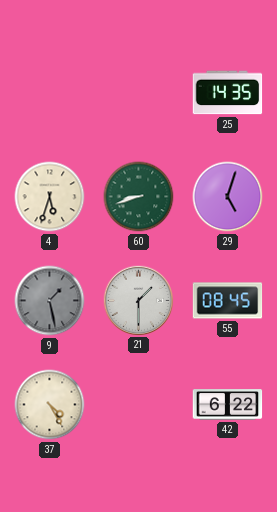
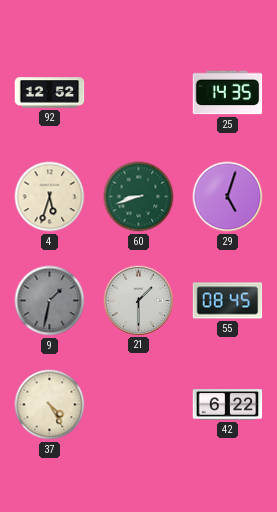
92: none -> 12:52
9: 1:28 -> 1:32
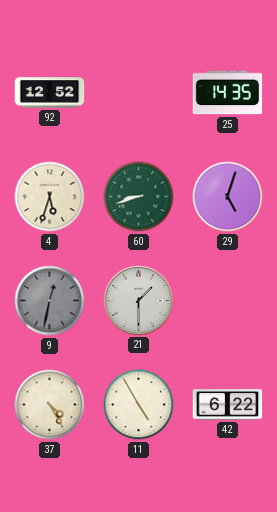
9: 1:32 -> 12:32
55: 08:45 -> none
11: none -> 4:55
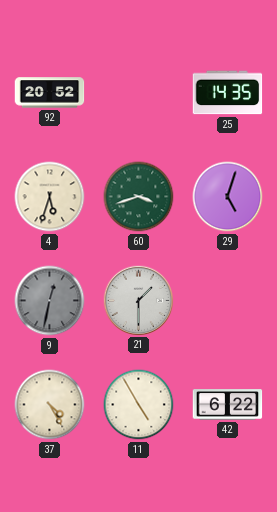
92: 12:52 -> 20:52
60: 8:42 -> 3:42
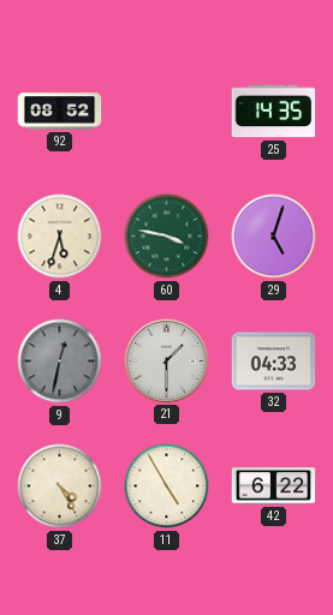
92: 20:52 -> 08:52
60: 3:42 -> 3:47
32: none -> 04:33
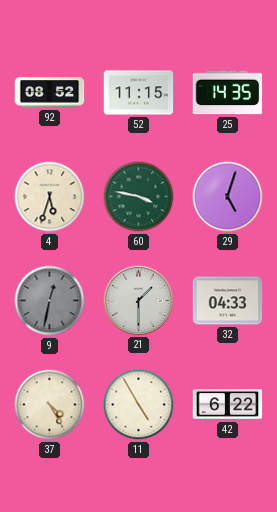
52: none -> 11:15
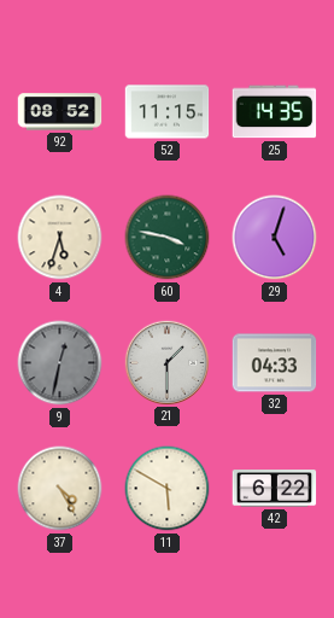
11: 4:55 -> 5:50
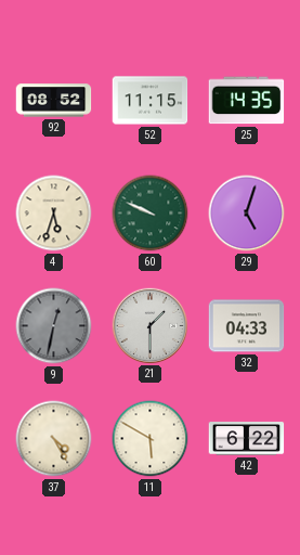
60: 3:47 -> 9:49
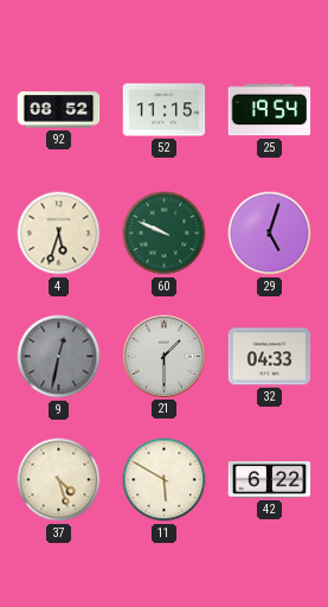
25: 14:35 -> 19:54
37: 4:25 -> 4:27
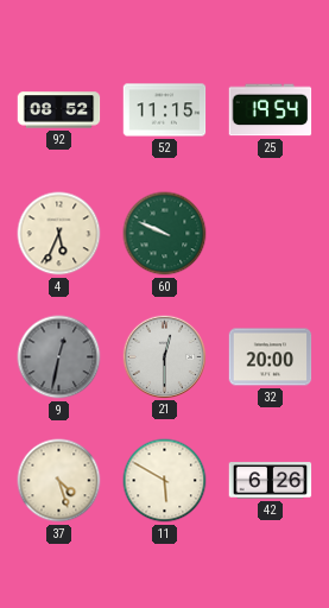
4: 5:33 -> 5:34
29: 5:03 -> none
21: 1:30 -> 12:30
32: 04:33 -> 20:00
42: 6:22 -> 6:26
